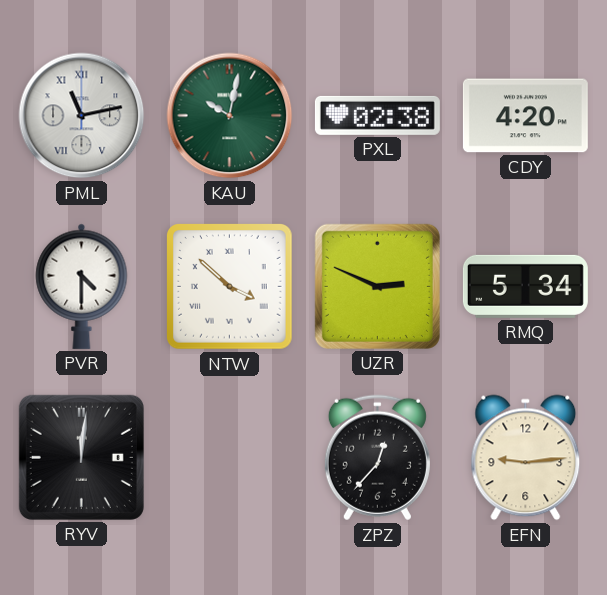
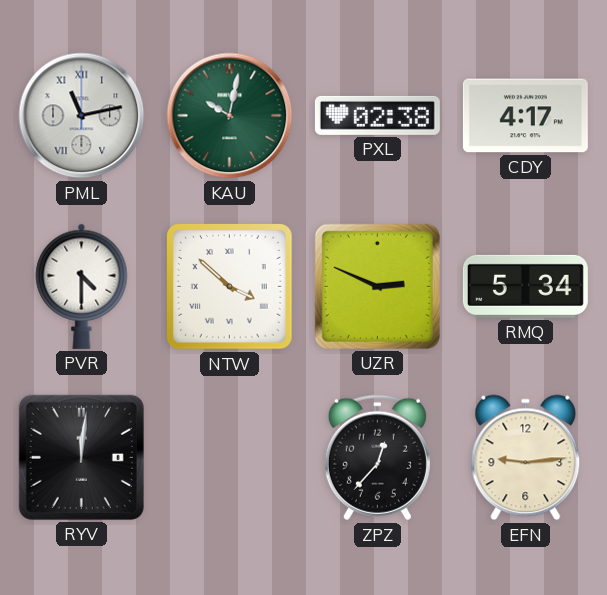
CDY: 4:20 -> 4:17
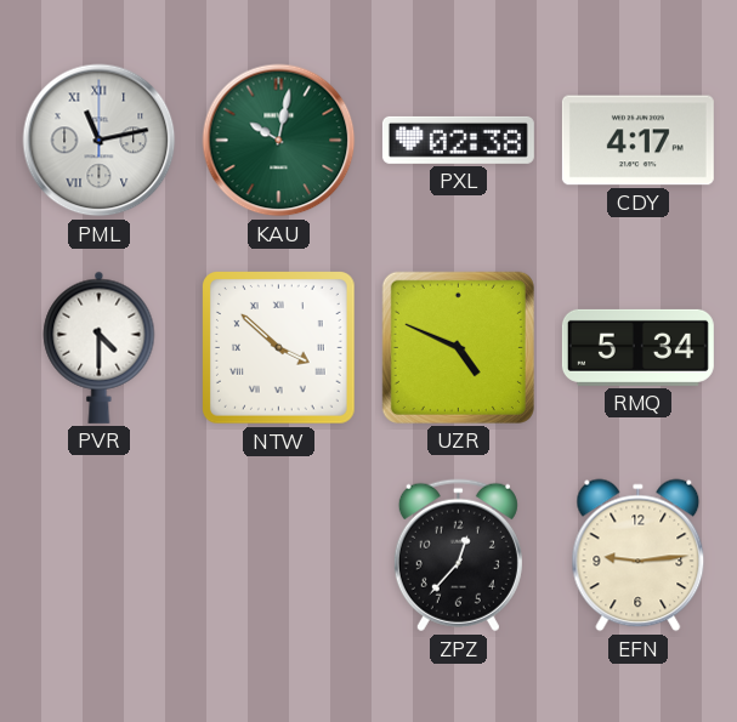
UZR: 2:49 -> 4:49
RYV: 12:01 -> none
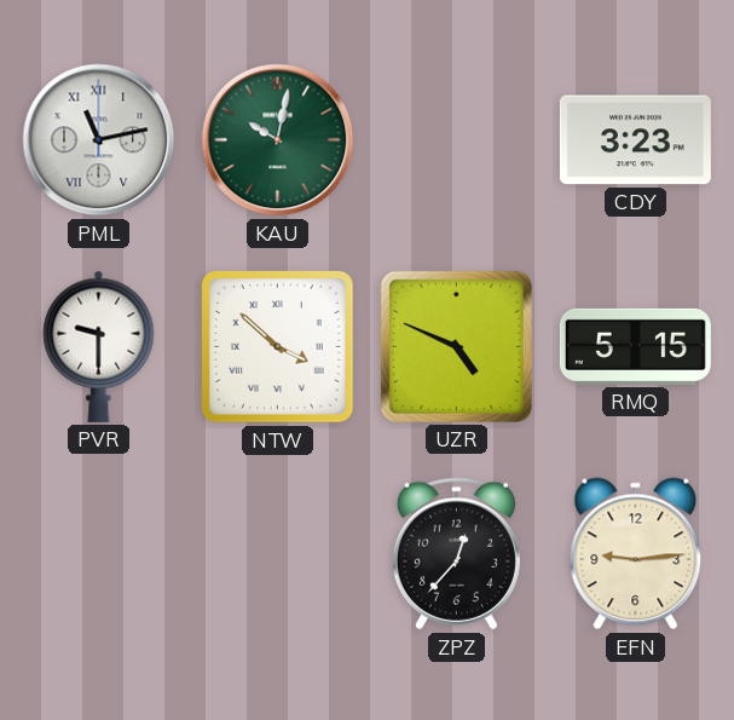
PXL: 02:38 -> none
CDY: 4:17 -> 3:23
PVR: 4:30 -> 9:30
RMQ: 5:34 -> 5:15
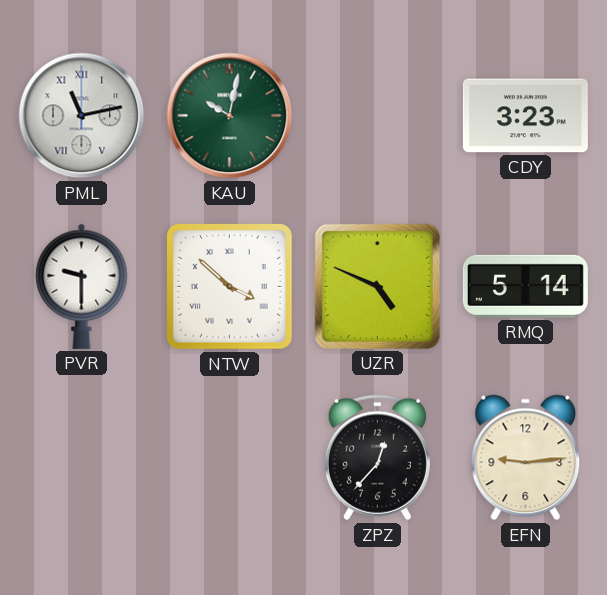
RMQ: 5:15 -> 5:14
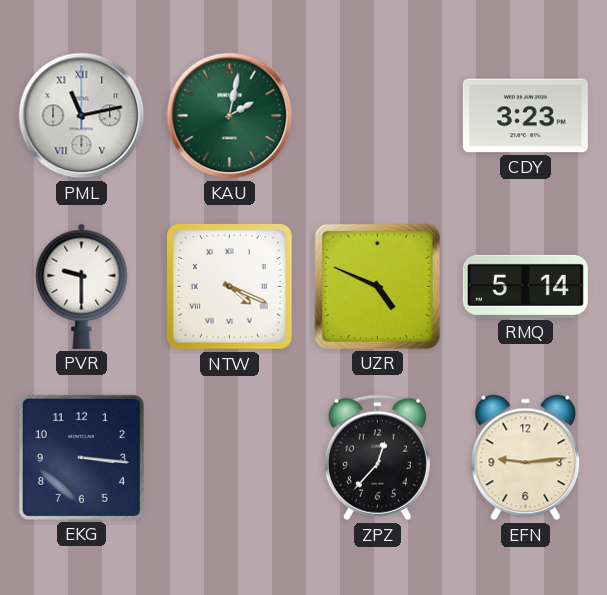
KAU: 10:02 -> 2:02
NTW: 3:52 -> 4:19
EKG: none -> 3:16
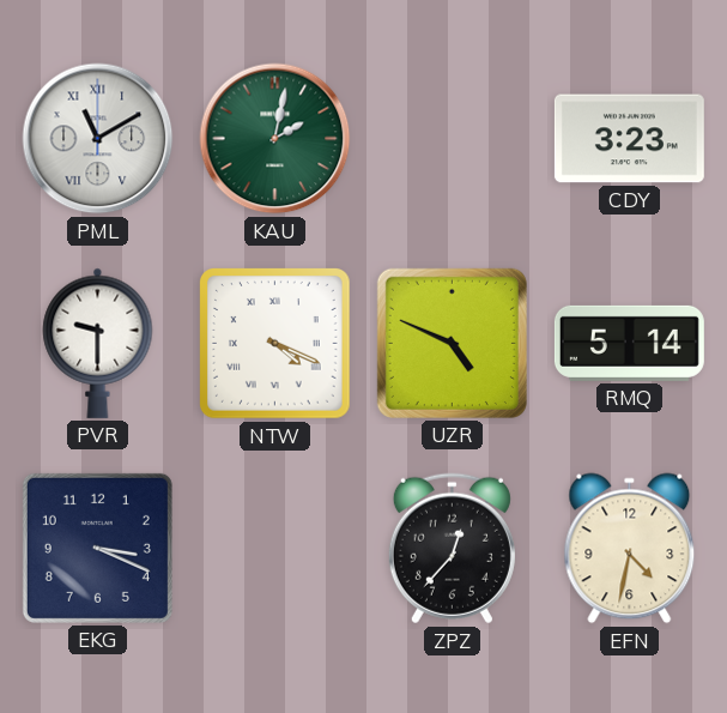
PML: 11:13 -> 11:10
EKG: 3:16 -> 3:19
EFN: 9:14 -> 4:32
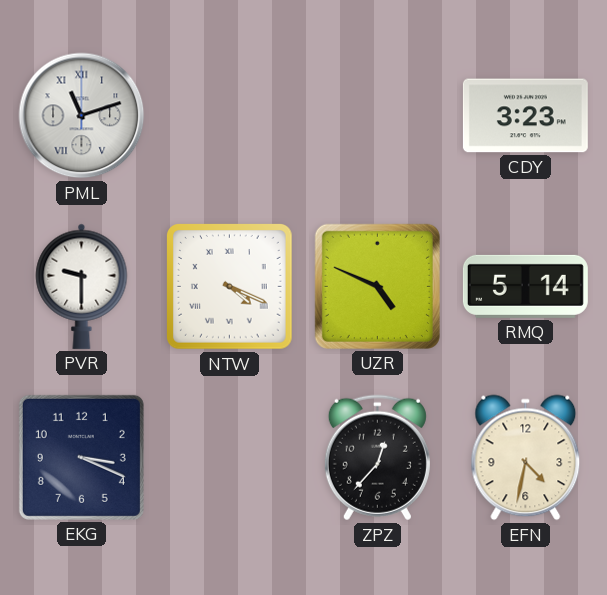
PML: 11:10 -> 11:12
KAU: 2:02 -> none
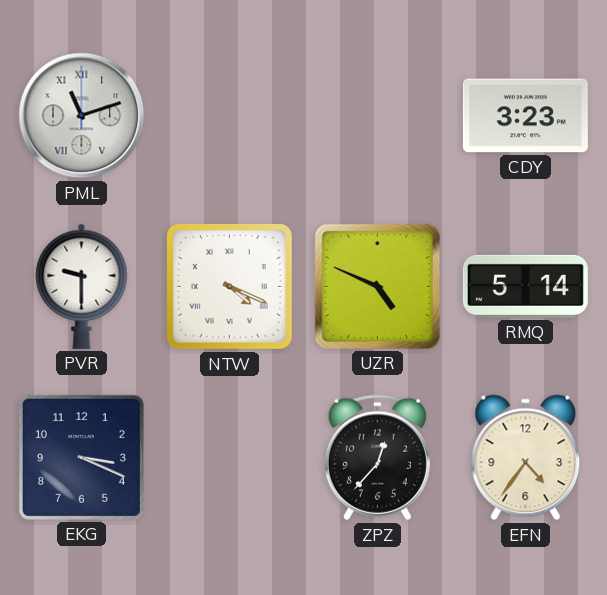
EFN: 4:32 -> 4:36
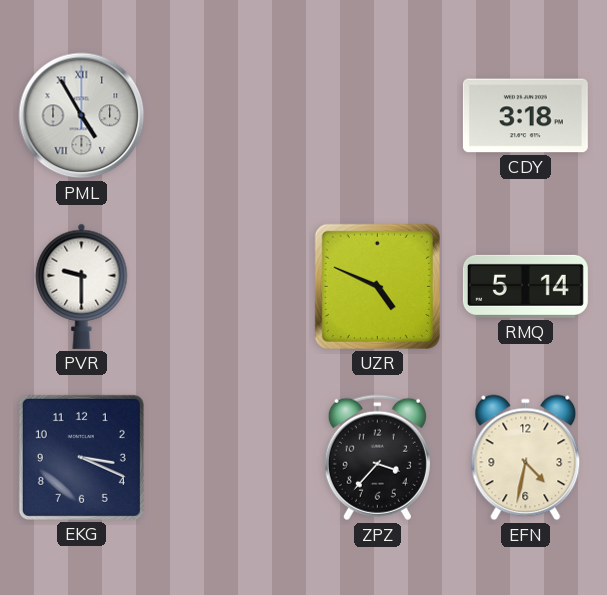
PML: 11:12 -> 4:55
CDY: 3:23 -> 3:18
NTW: 4:19 -> none
ZPZ: 12:37 -> 3:37
EFN: 4:36 -> 4:32
